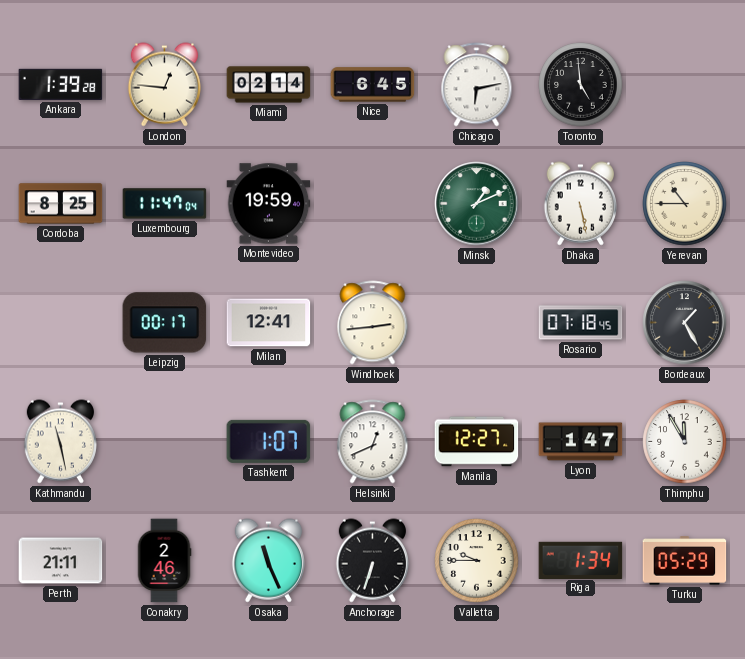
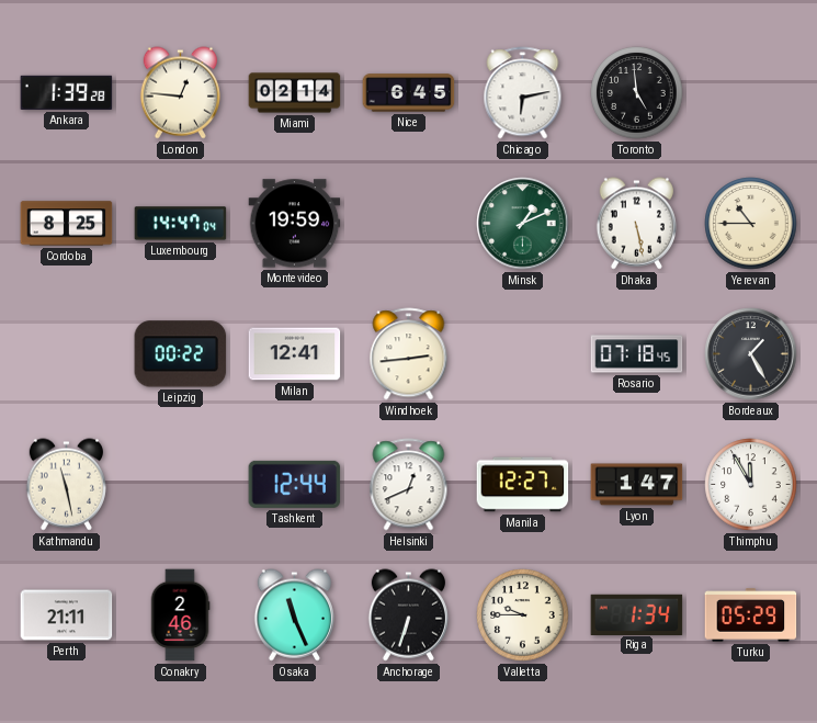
Luxembourg: 11:47 -> 14:47
Leipzig: 00:17 -> 00:22
Tashkent: 1:07 -> 12:44
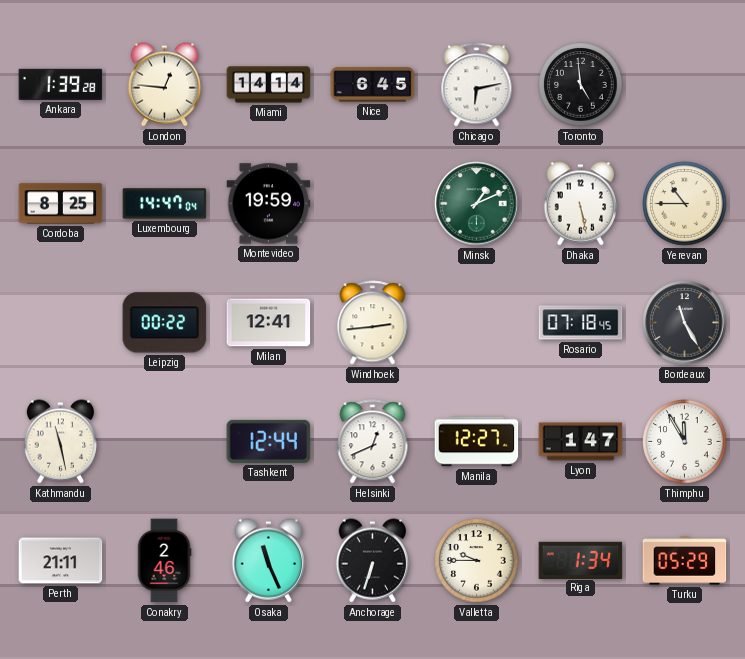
Miami: 02:14 -> 14:14
Bordeaux: 1:25 -> 11:25
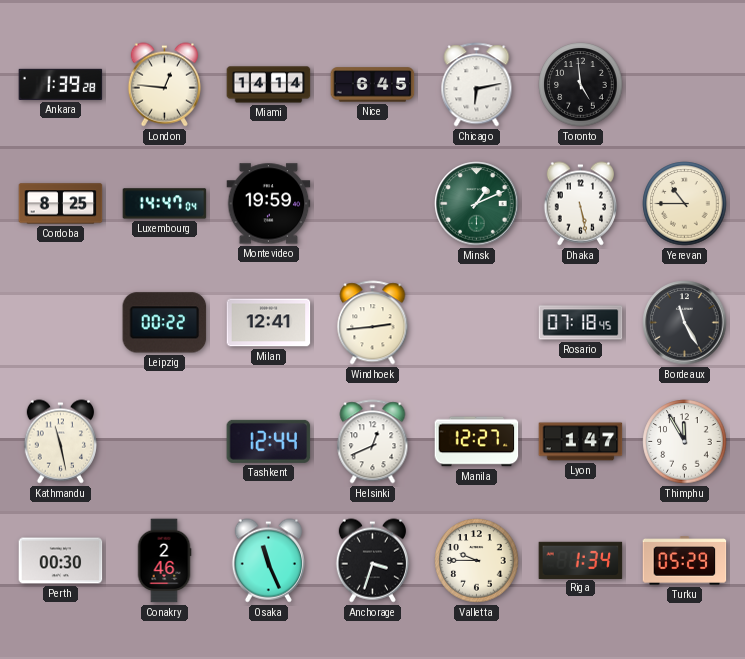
Perth: 21:11 -> 00:30
Anchorage: 6:33 -> 3:33
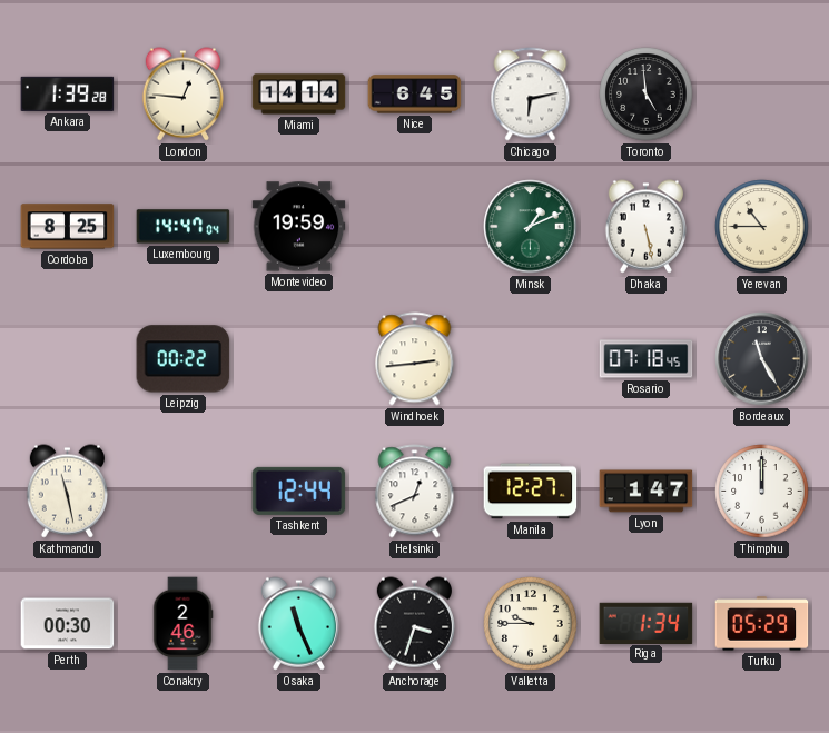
Milan: 12:41 -> none
Thimphu: 11:55 -> 12:00
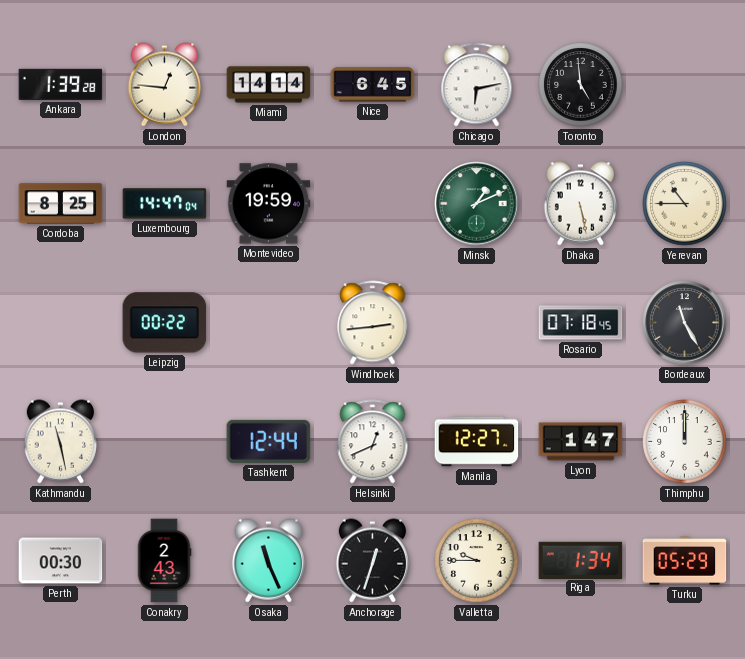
Conakry: 2:46 -> 2:43
Anchorage: 3:33 -> 12:33
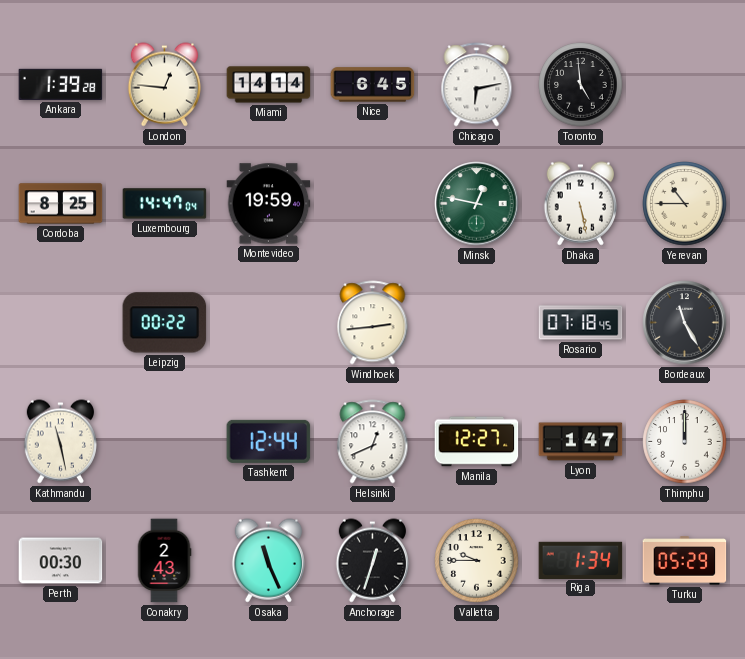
Minsk: 1:11 -> 12:47
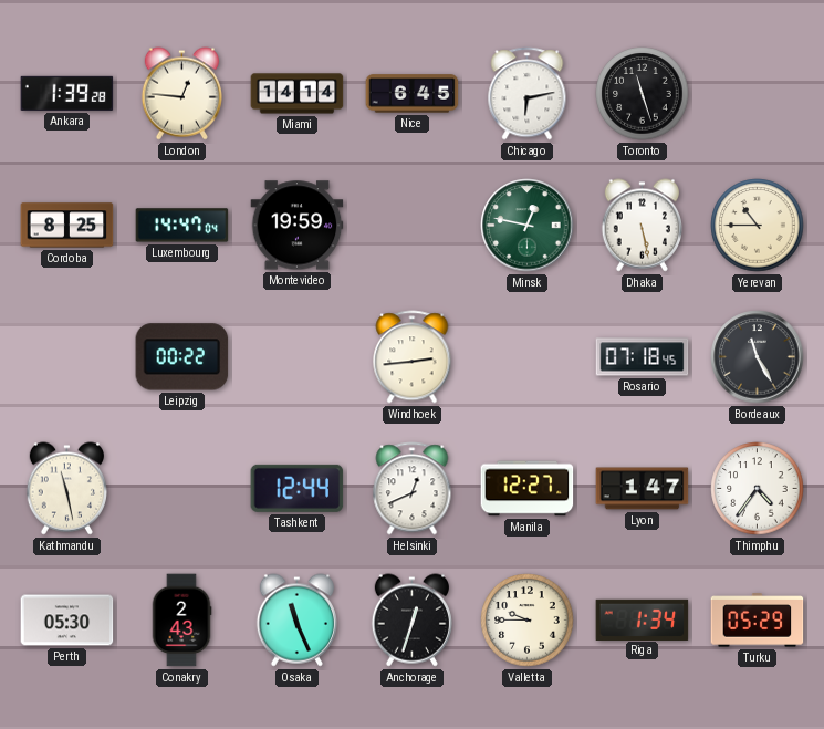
Toronto: 4:59 -> 11:27
Thimphu: 12:00 -> 4:36
Perth: 00:30 -> 05:30
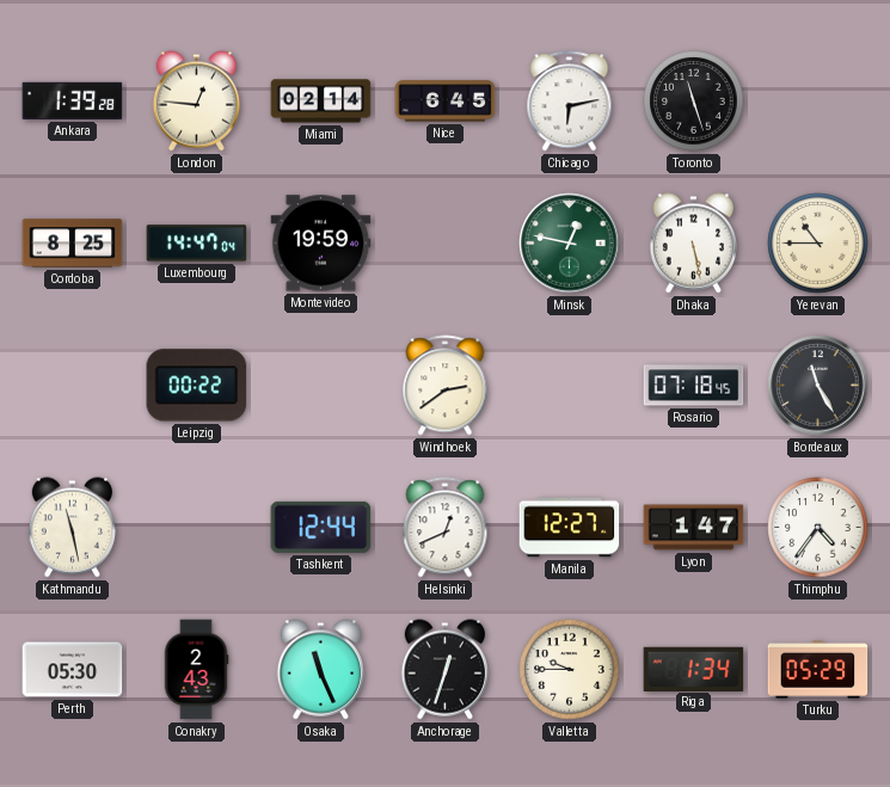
Miami: 14:14 -> 02:14
Windhoek: 2:44 -> 2:39
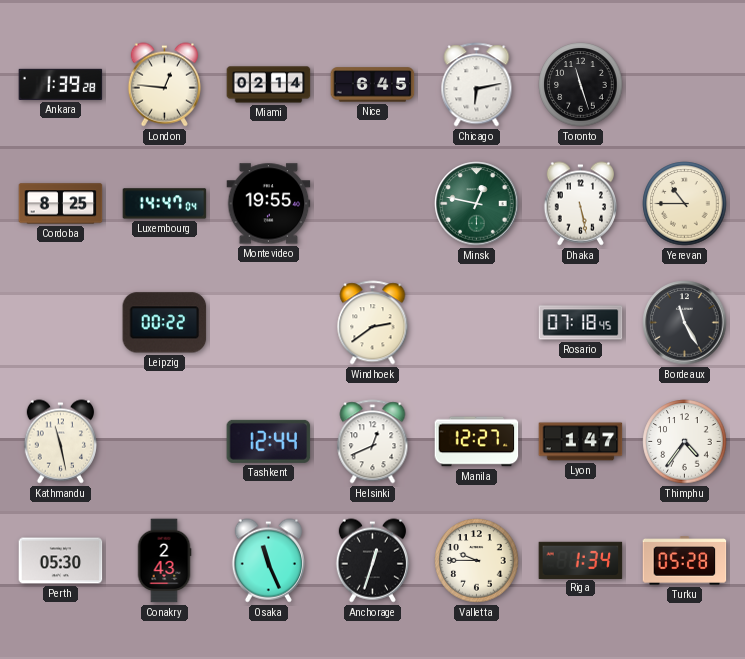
Montevideo: 19:59 -> 19:55
Turku: 05:29 -> 05:28
